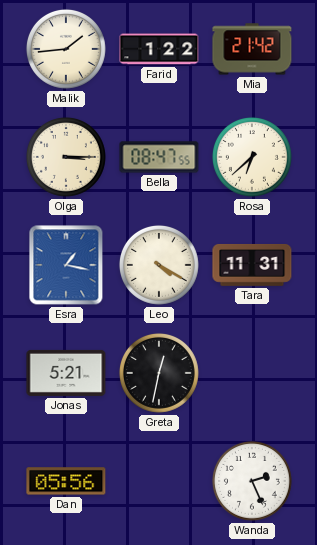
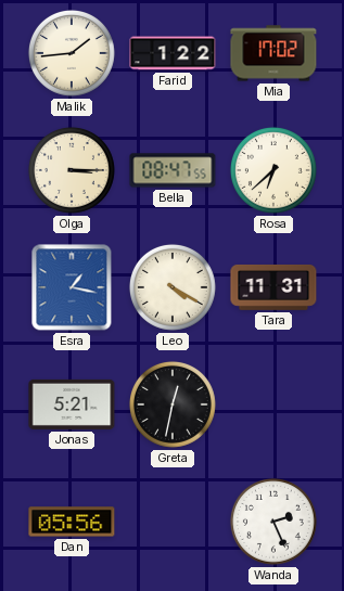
Mia: 21:42 -> 17:02
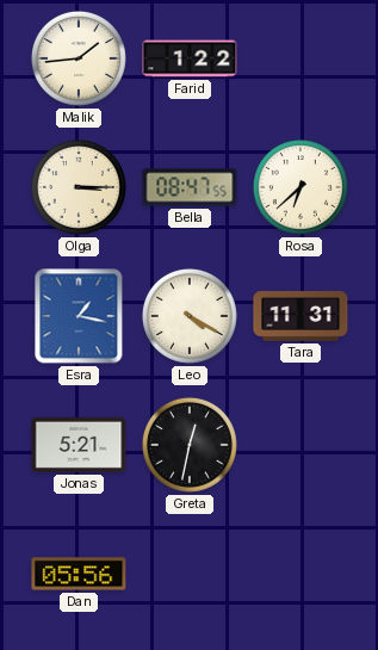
Mia: 17:02 -> none
Wanda: 2:26 -> none
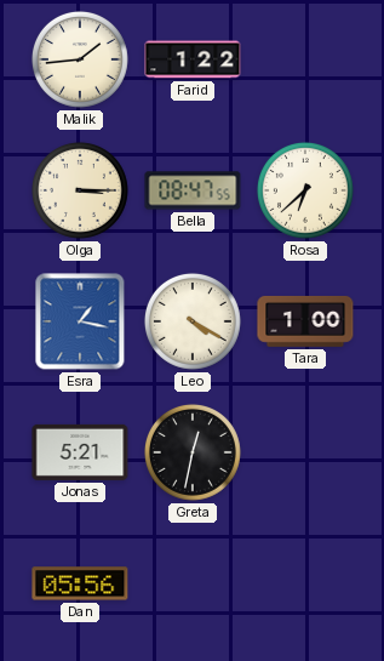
Tara: 11:31 -> 1:00
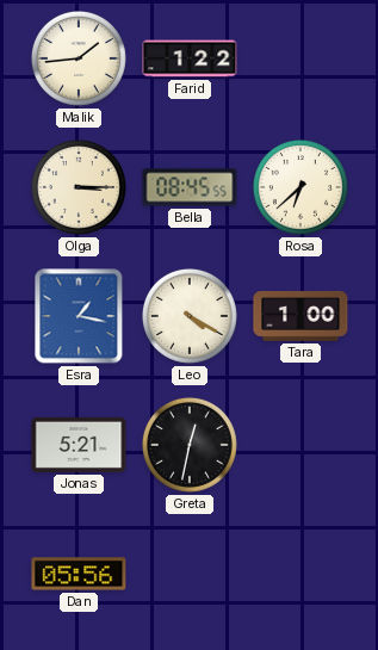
Bella: 08:47 -> 08:45
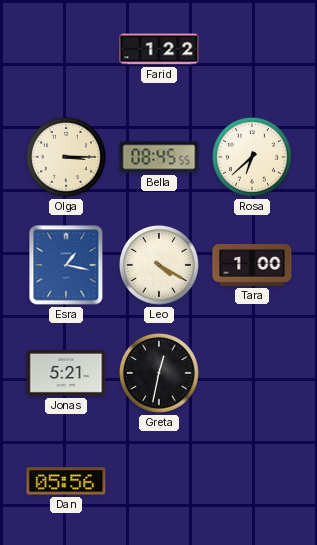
Malik: 1:44 -> none
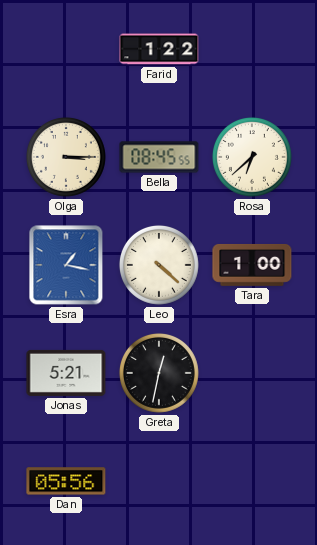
Leo: 4:20 -> 4:22
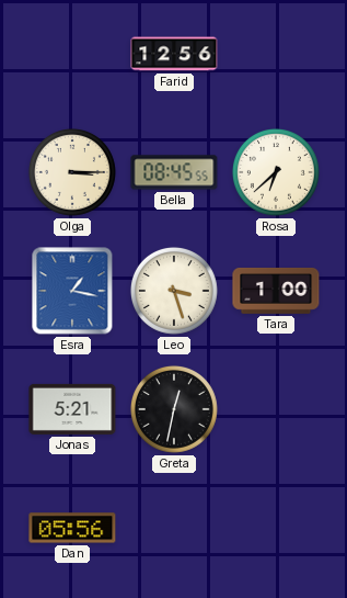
Farid: 1:22 -> 12:56
Leo: 4:22 -> 3:27
